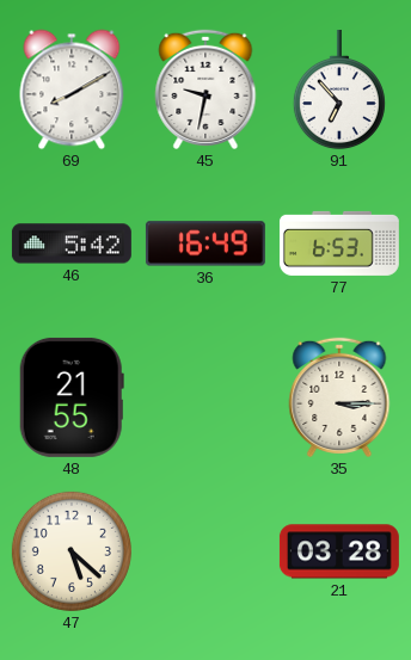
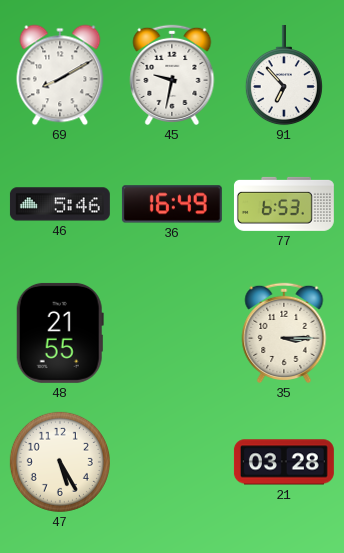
46: 5:42 -> 5:46
47: 5:22 -> 5:25
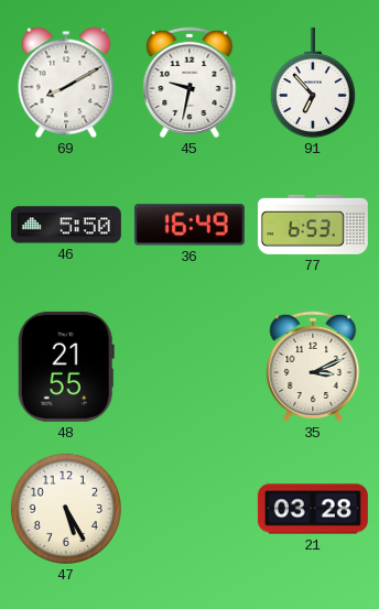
46: 5:46 -> 5:50
35: 3:15 -> 3:11
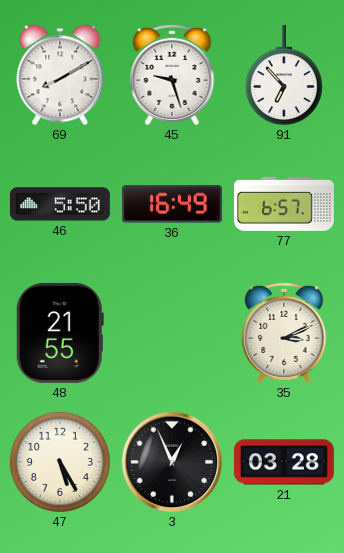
45: 9:32 -> 9:27
77: 6:53 -> 6:57
3: none -> 12:56
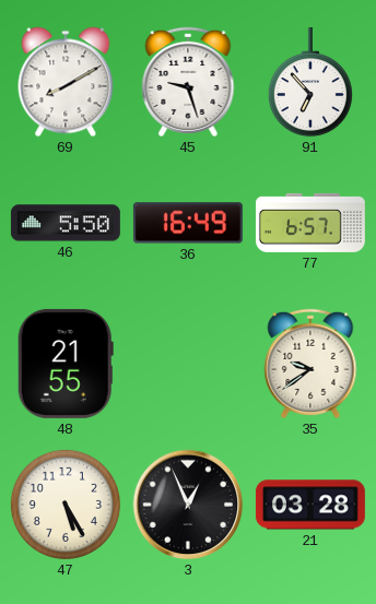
35: 3:11 -> 9:39
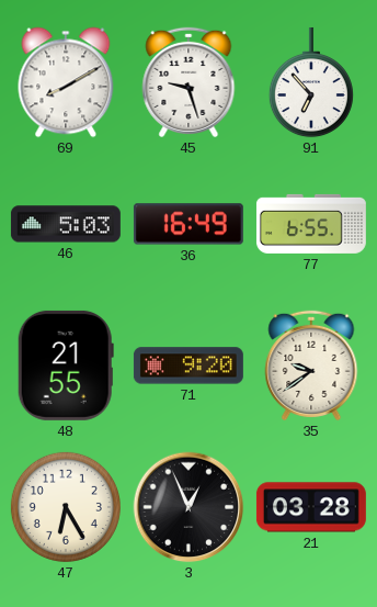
46: 5:50 -> 5:03
77: 6:57 -> 6:55
71: none -> 9:20
47: 5:25 -> 6:25
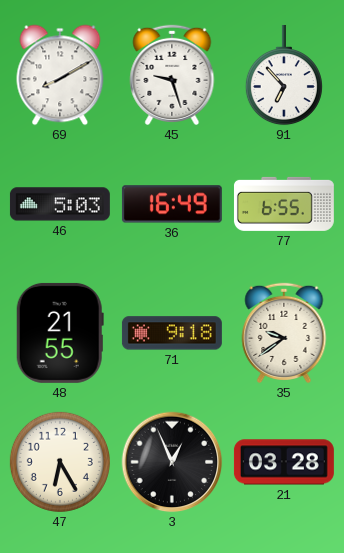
71: 9:20 -> 9:18
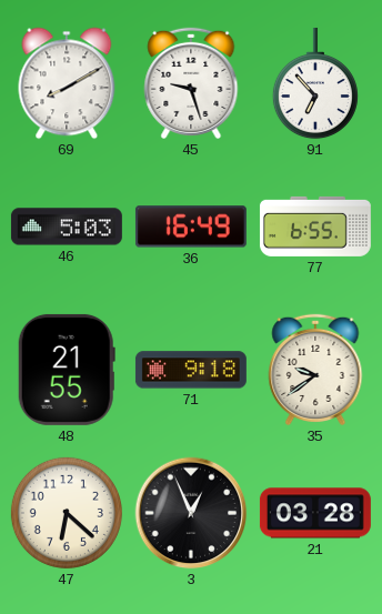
47: 6:25 -> 6:22
